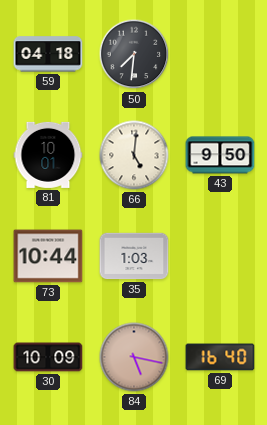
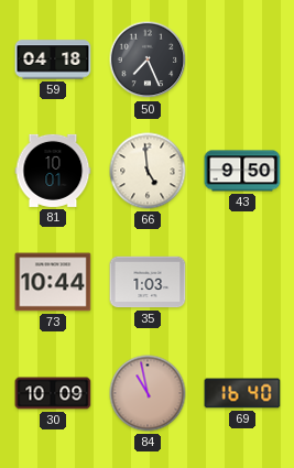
50: 7:31 -> 7:26
66: 5:01 -> 4:59
84: 5:17 -> 10:58
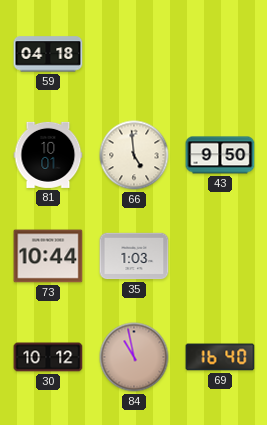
50: 7:26 -> none
30: 10:09 -> 10:12
